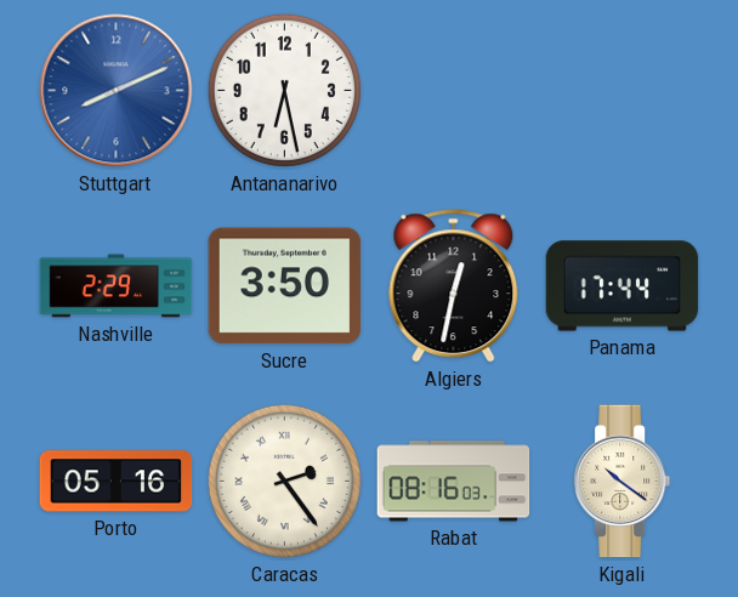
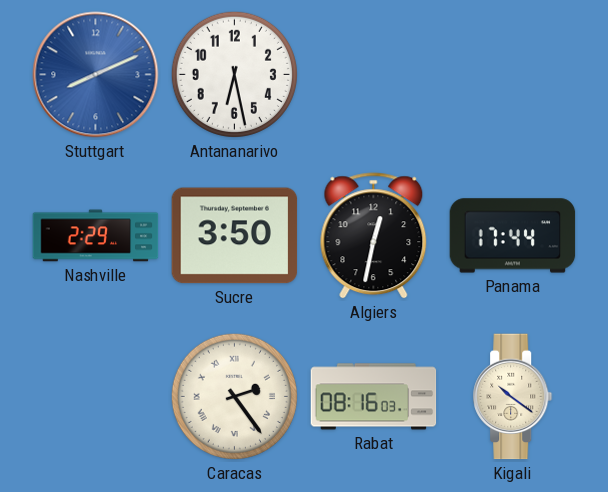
Porto: 05:16 -> none
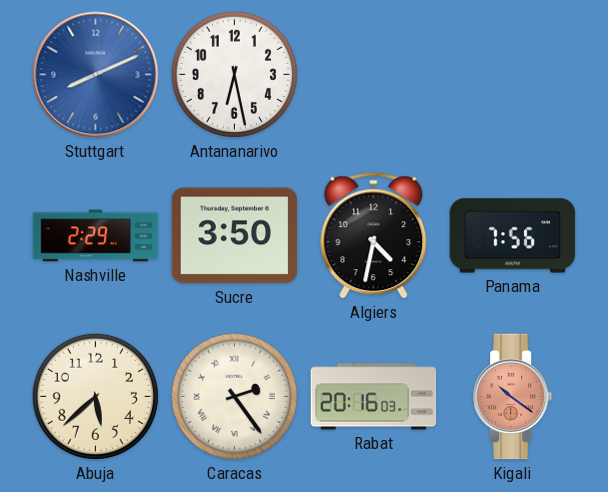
Algiers: 12:32 -> 4:32
Panama: 17:44 -> 7:56
Abuja: none -> 5:38
Rabat: 08:16 -> 20:16
Kigali dial: cream -> salmon
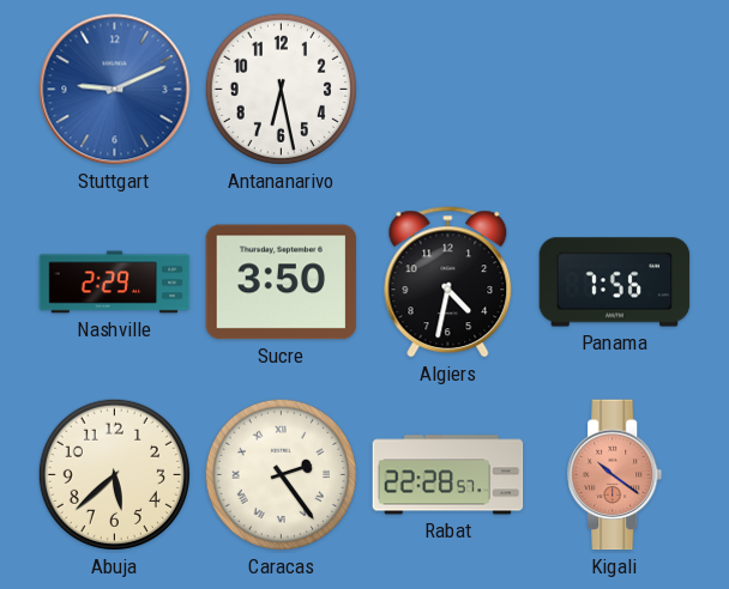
Stuttgart: 8:11 -> 9:11
Rabat: 20:16 -> 22:28
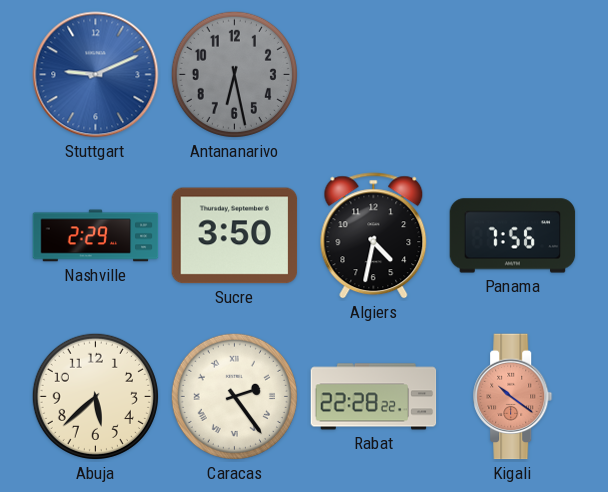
Antananarivo dial: white -> grey
Rabat: 22:28:57 -> 22:28:22
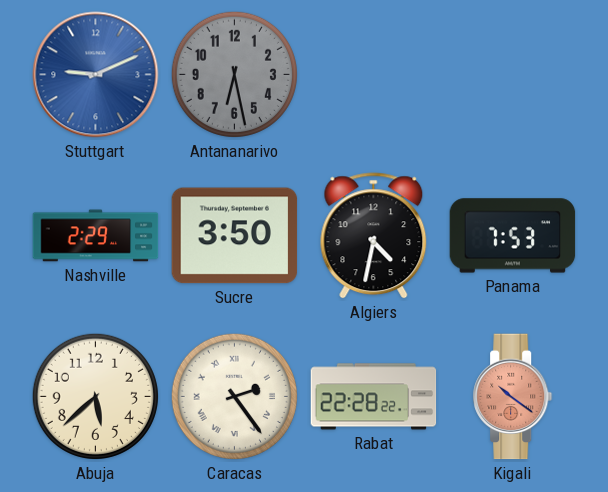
Panama: 7:56 -> 7:53
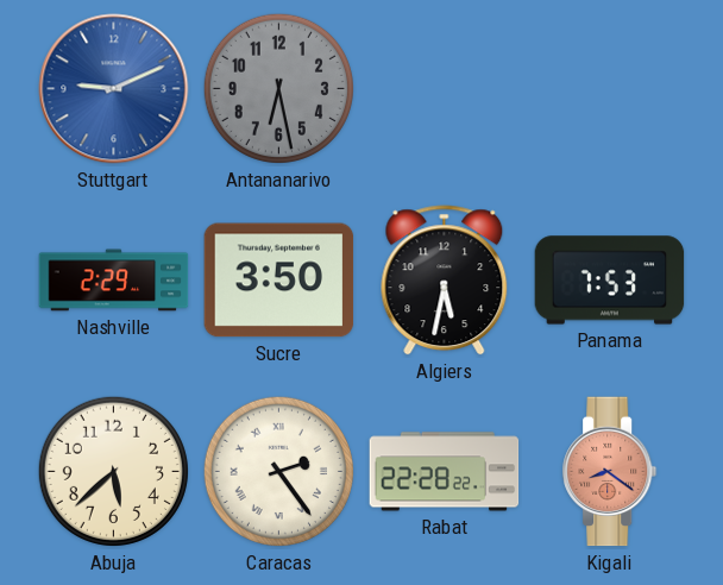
Algiers: 4:32 -> 5:32
Kigali: 10:21 -> 8:21
